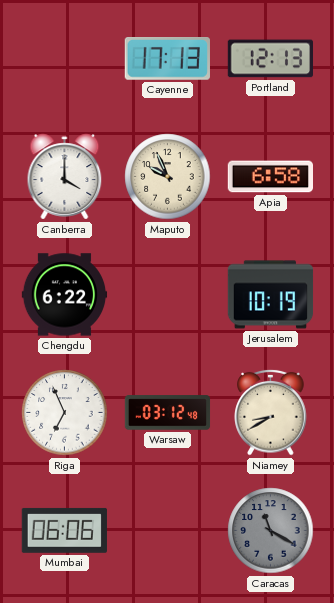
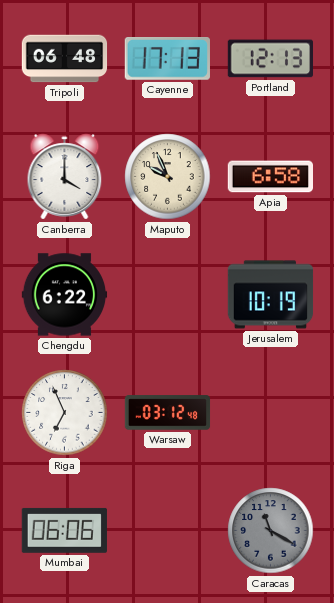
Tripoli: none -> 06:48
Niamey: 8:40 -> none
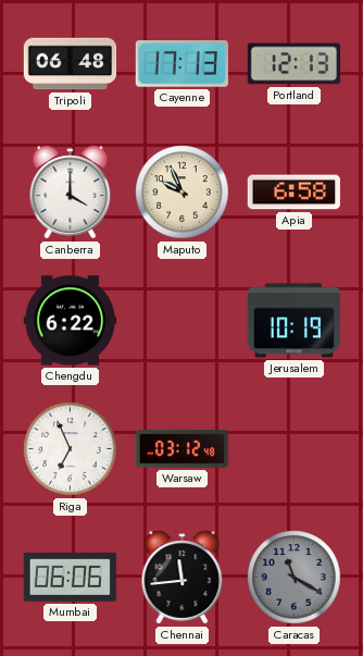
Chennai: none -> 11:44
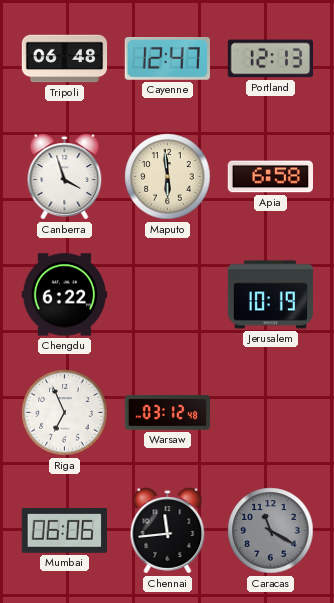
Cayenne: 17:13 -> 12:47
Canberra: 4:00 -> 3:57
Maputo: 9:56 -> 5:59
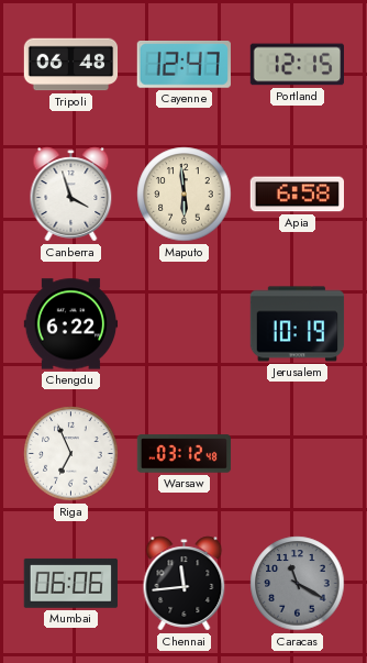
Portland: 12:13 -> 12:15
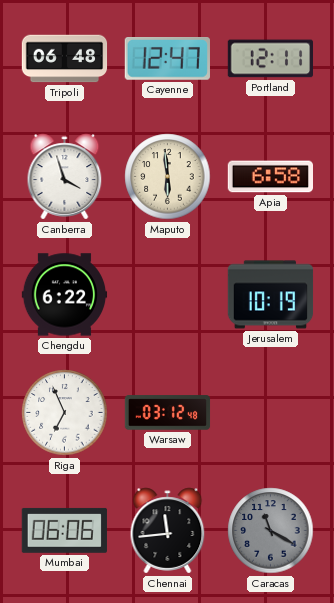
Portland: 12:15 -> 12:11
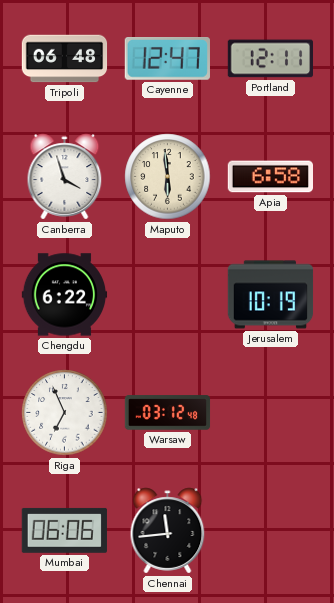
Caracas: 11:20 -> none
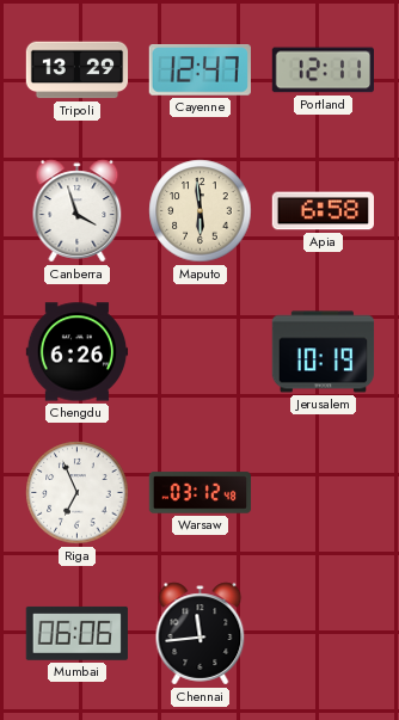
Tripoli: 06:48 -> 13:29
Chengdu: 6:22 -> 6:26
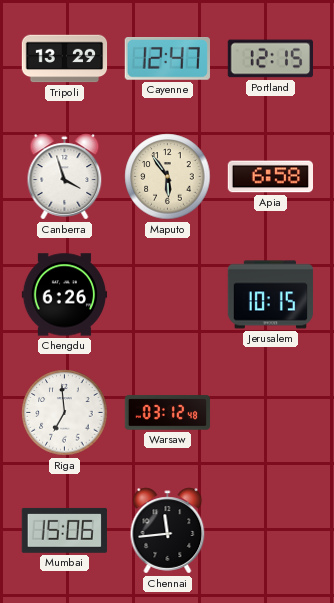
Portland: 12:11 -> 12:15
Maputo: 5:59 -> 5:54
Jerusalem: 10:19 -> 10:15
Riga: 6:56 -> 6:59
Mumbai: 06:06 -> 15:06
